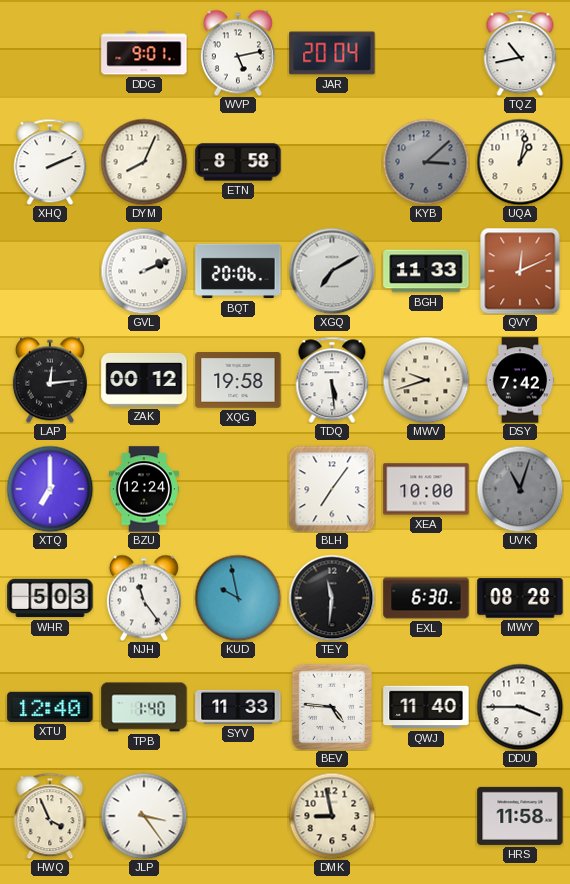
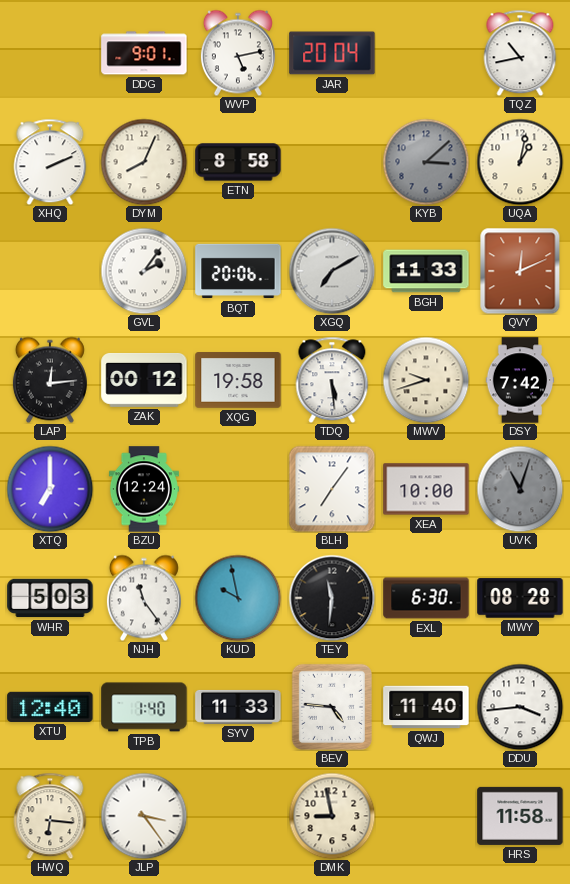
GVL: 2:11 -> 2:06
DDU: 3:45 -> 3:44
HWQ: 3:56 -> 6:16
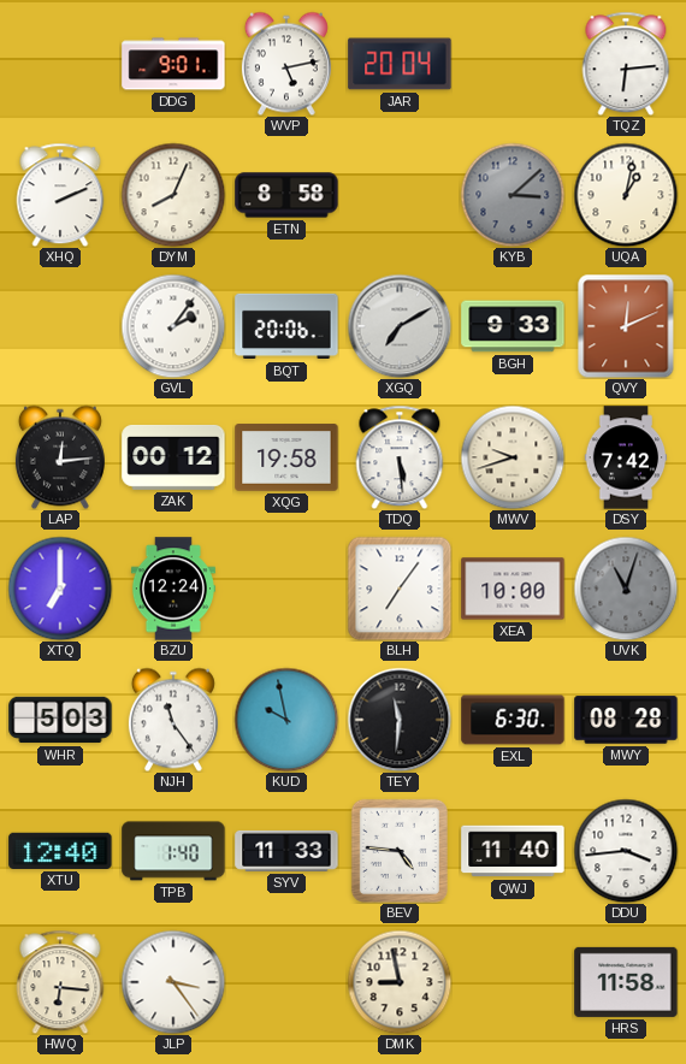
TQZ: 10:43 -> 6:14
BGH: 11:33 -> 9:33
